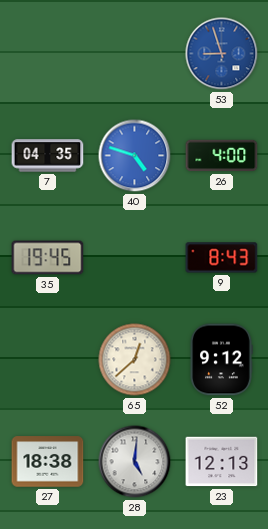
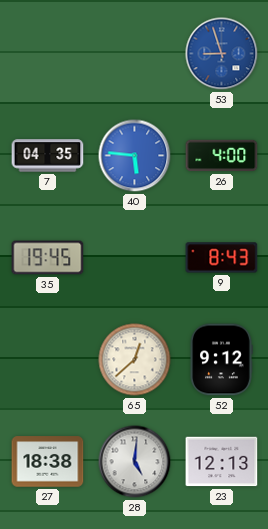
40: 4:48 -> 5:46
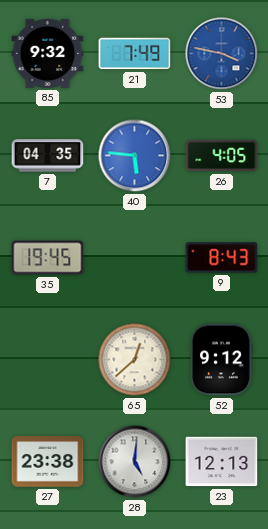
85: none -> 9:32
21: none -> 7:49
53: 8:57 -> 3:47
26: 4:00 -> 4:05
27: 18:38 -> 23:38
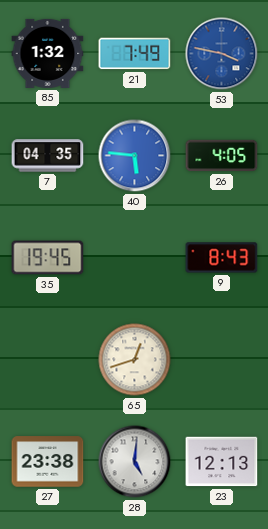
85: 9:32 -> 1:32
65: 12:38 -> 12:42
52: 9:12 -> none
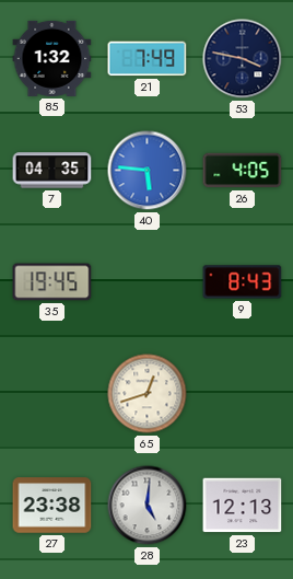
53 dial: blue -> navy
